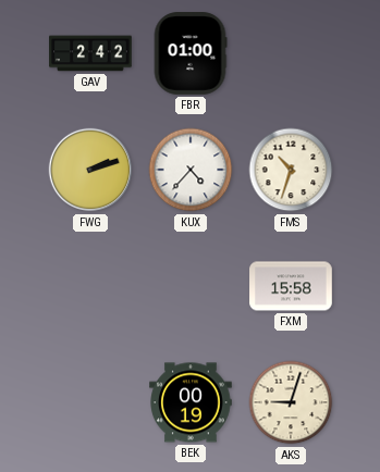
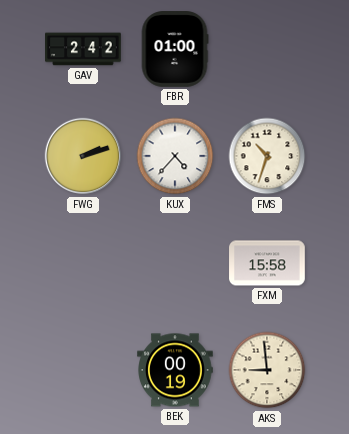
AKS: 9:03 -> 8:59
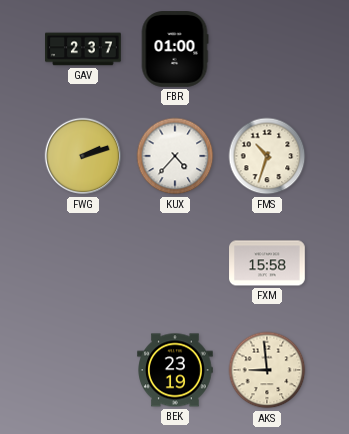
GAV: 2:42 -> 2:37
BEK: 00:19 -> 23:19
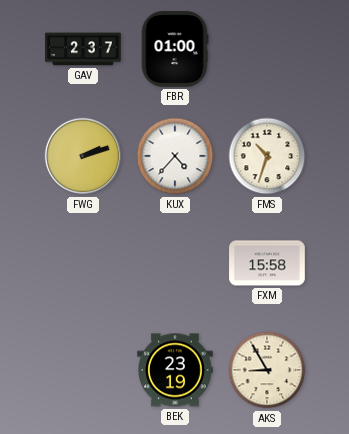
AKS: 8:59 -> 8:55
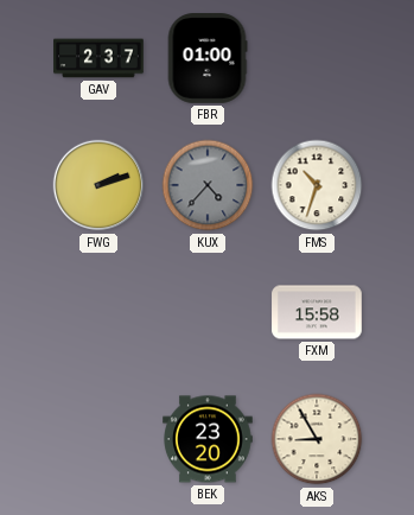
KUX dial: white -> grey
BEK: 23:19 -> 23:20
